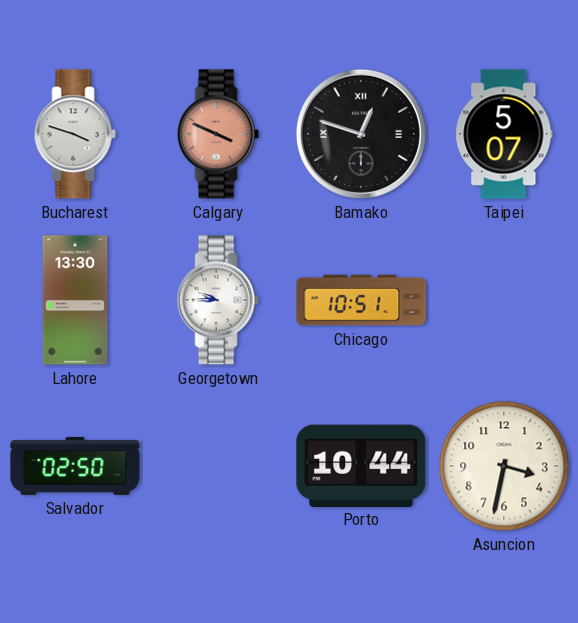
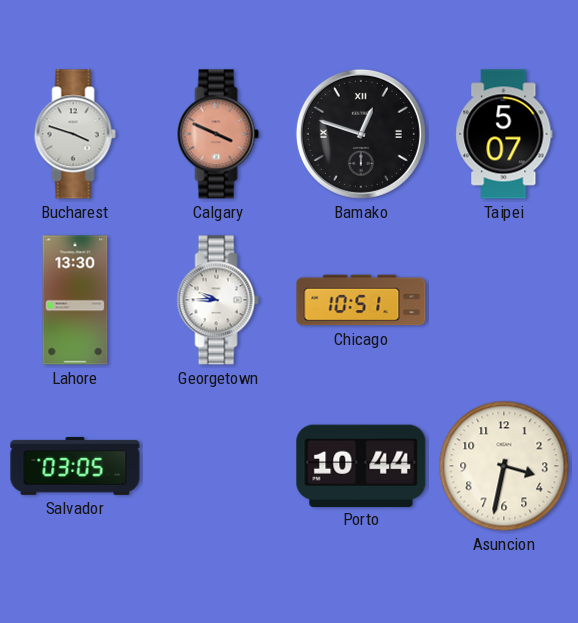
Salvador: 02:50 -> 03:05
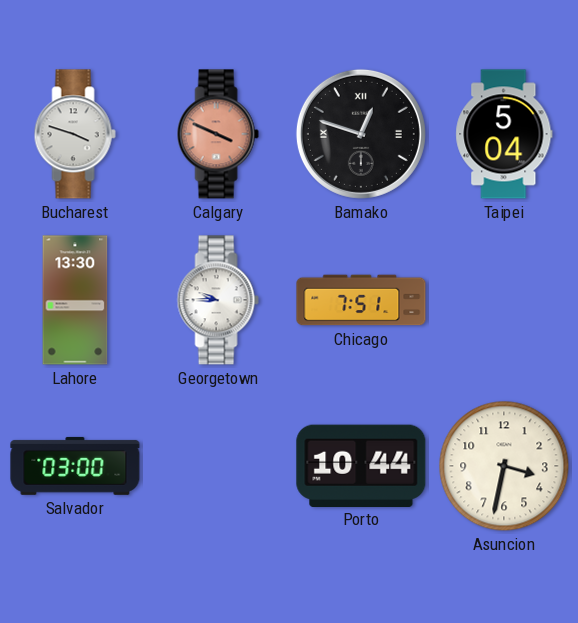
Taipei: 5:07 -> 5:04
Chicago: 10:51 -> 7:51
Salvador: 03:05 -> 03:00
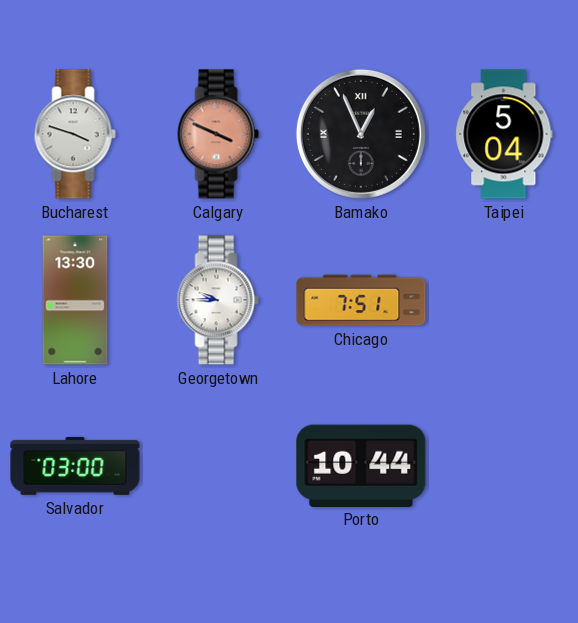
Bamako: 12:48 -> 12:56
Asuncion: 3:32 -> none
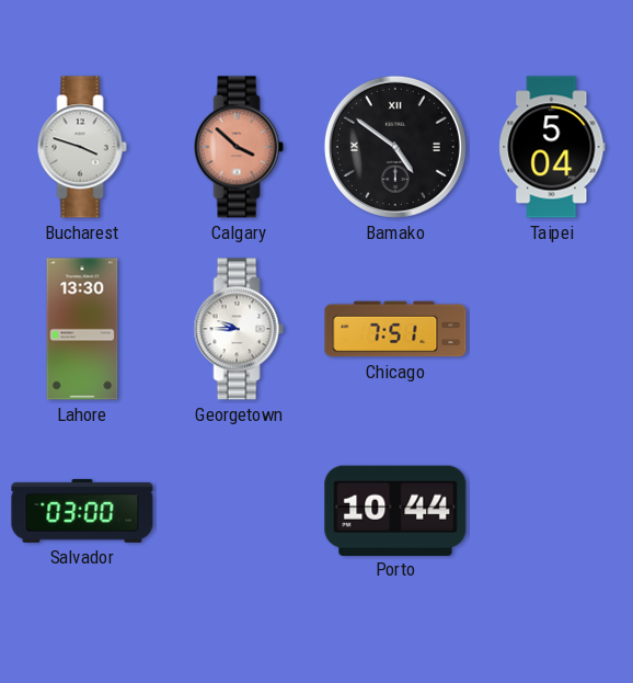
Calgary: 3:49 -> 3:52
Bamako: 12:56 -> 4:51
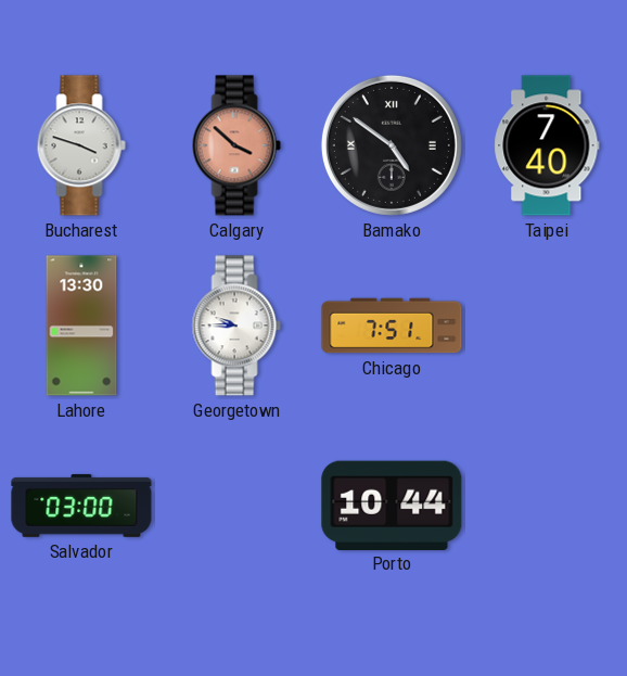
Taipei: 5:04 -> 7:40
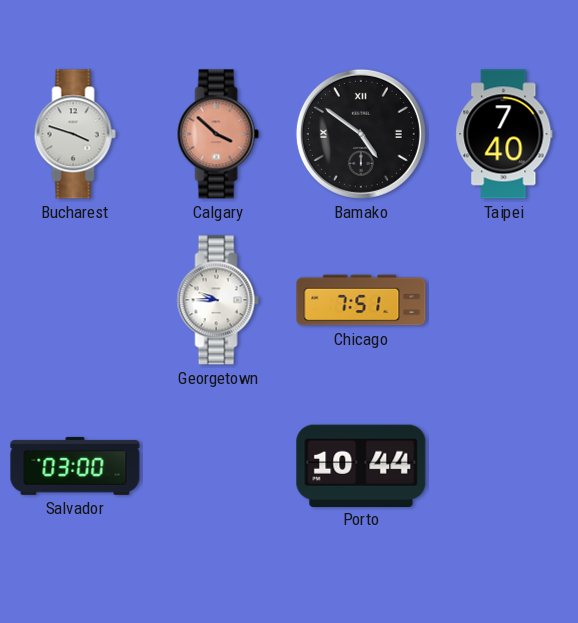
Lahore: 13:30 -> none
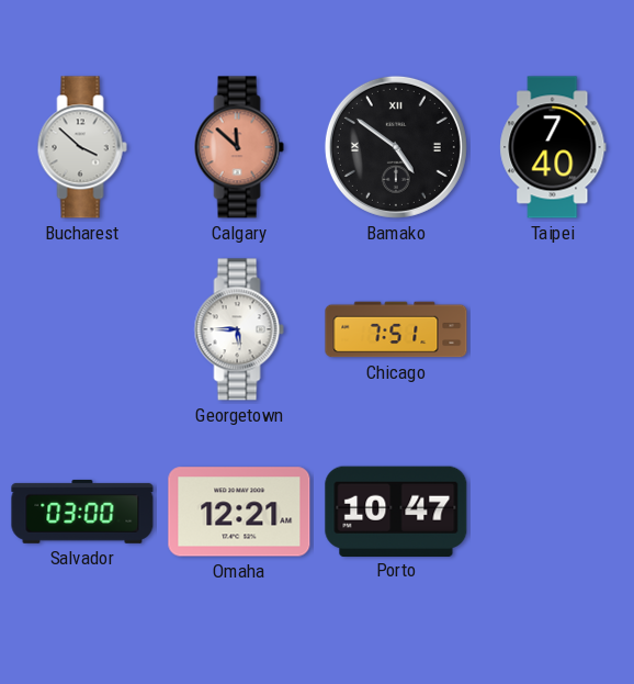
Bucharest: 3:48 -> 3:52
Calgary: 3:52 -> 11:52
Georgetown: 9:45 -> 5:45
Omaha: none -> 12:21
Porto: 10:44 -> 10:47
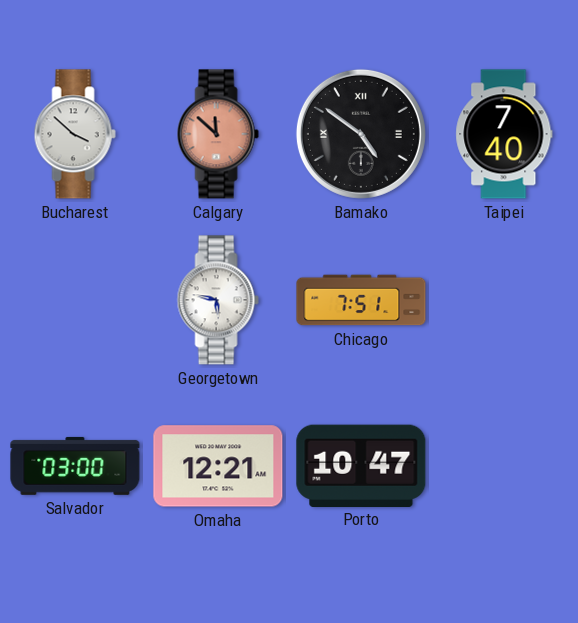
Georgetown: 5:45 -> 5:47
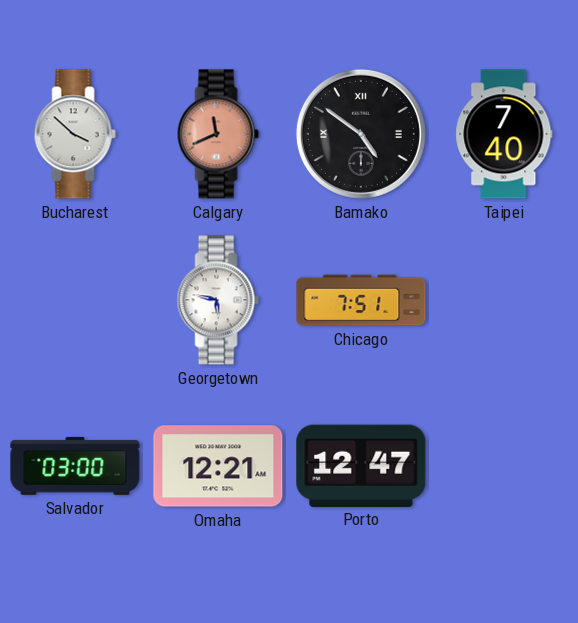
Calgary: 11:52 -> 11:41
Porto: 10:47 -> 12:47
